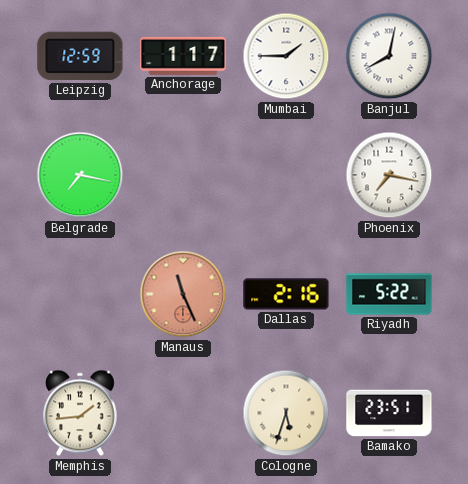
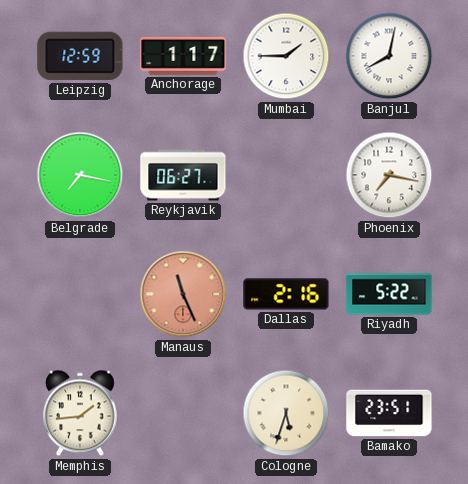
Reykjavik: none -> 06:27
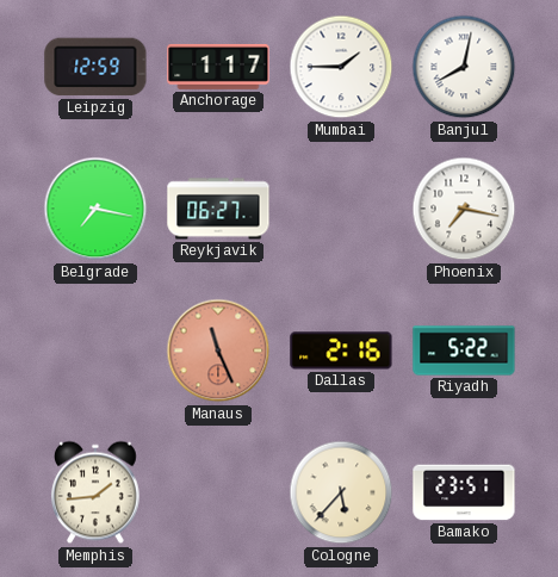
Cologne: 5:33 -> 5:37
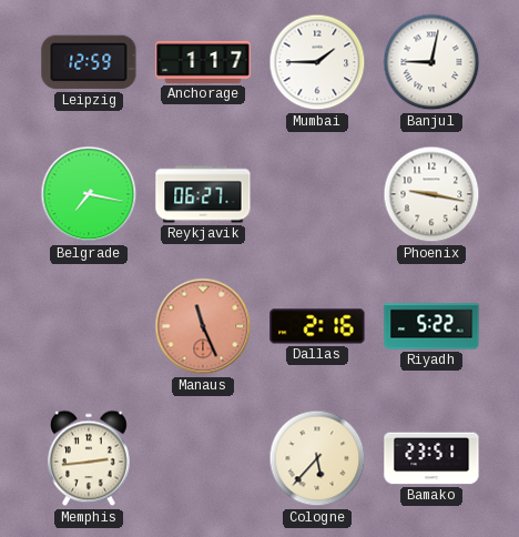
Banjul: 8:02 -> 9:02
Phoenix: 7:17 -> 9:17
Memphis: 1:44 -> 2:44
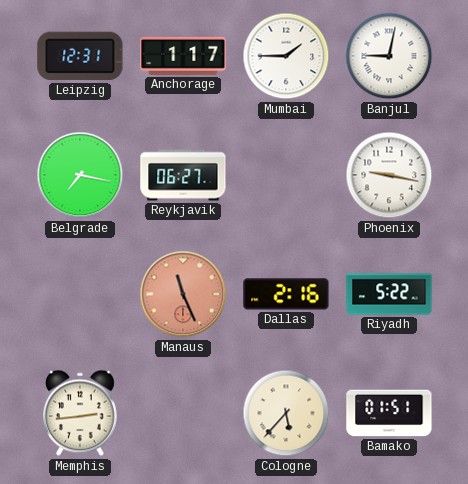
Leipzig: 12:59 -> 12:31
Bamako: 23:51 -> 01:51
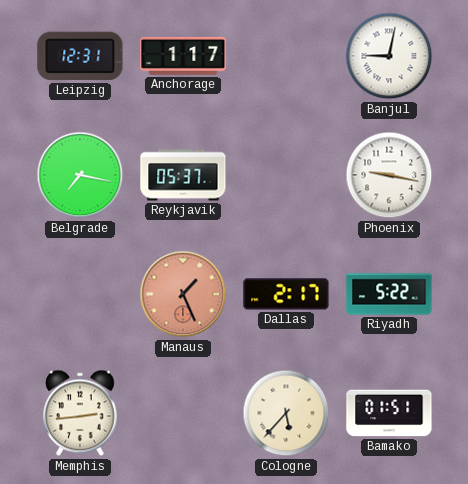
Mumbai: 1:45 -> none
Reykjavik: 06:27 -> 05:37
Manaus: 11:26 -> 1:26
Dallas: 2:16 -> 2:17
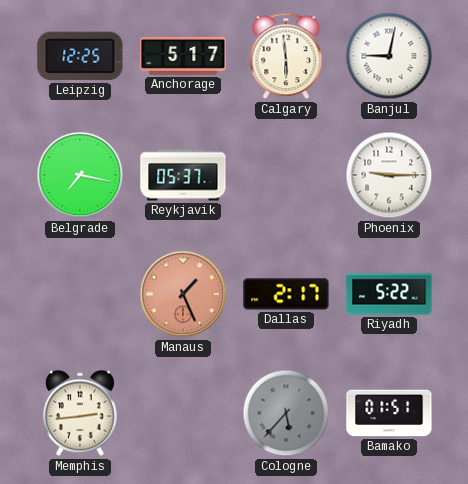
Leipzig: 12:31 -> 12:25
Anchorage: 1:17 -> 5:17
Calgary: none -> 5:59
Phoenix: 9:17 -> 9:15
Cologne dial: cream -> grey
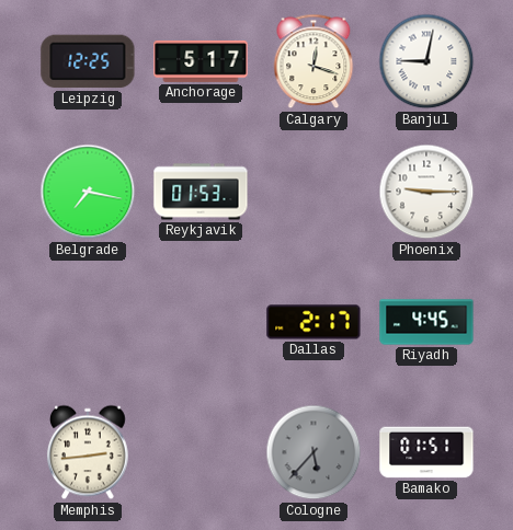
Calgary: 5:59 -> 12:18
Reykjavik: 05:37 -> 01:53
Manaus: 1:26 -> none
Riyadh: 5:22 -> 4:45
